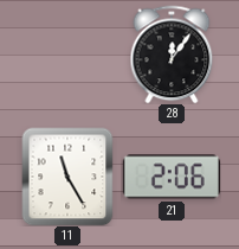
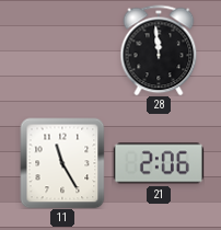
28: 12:06 -> 11:59
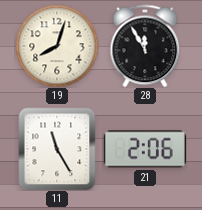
19: none -> 8:03
28: 11:59 -> 11:55
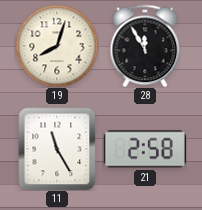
21: 2:06 -> 2:58
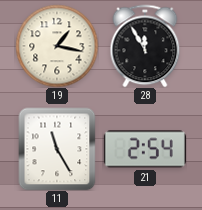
19: 8:03 -> 1:17
21: 2:58 -> 2:54
